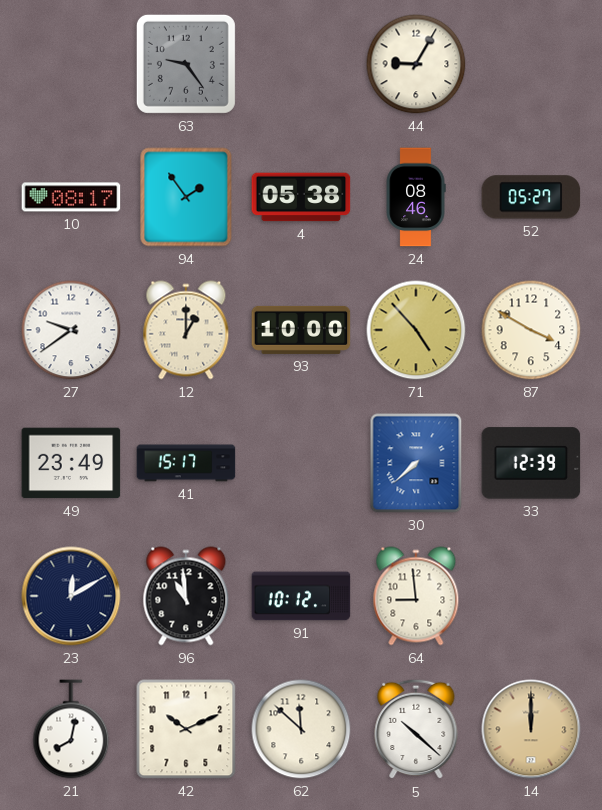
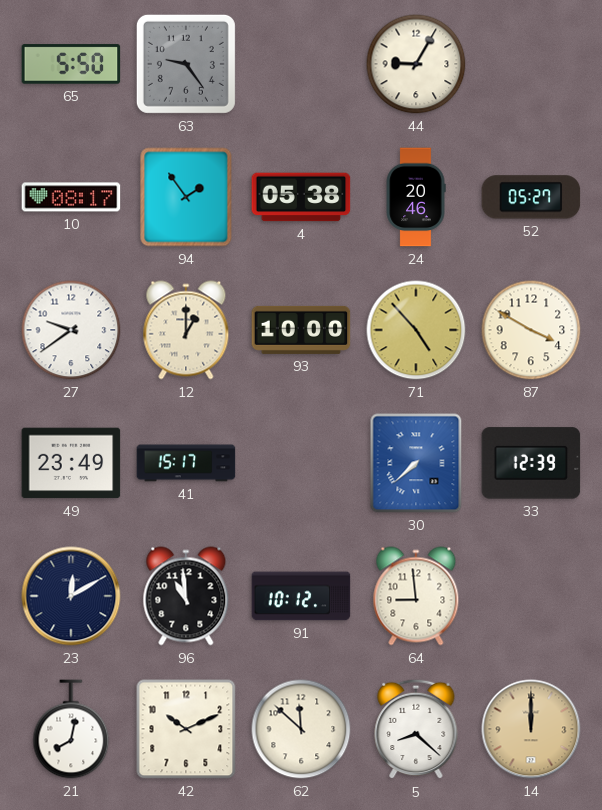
65: none -> 5:50
24: 08:46 -> 20:46
5: 10:22 -> 8:22
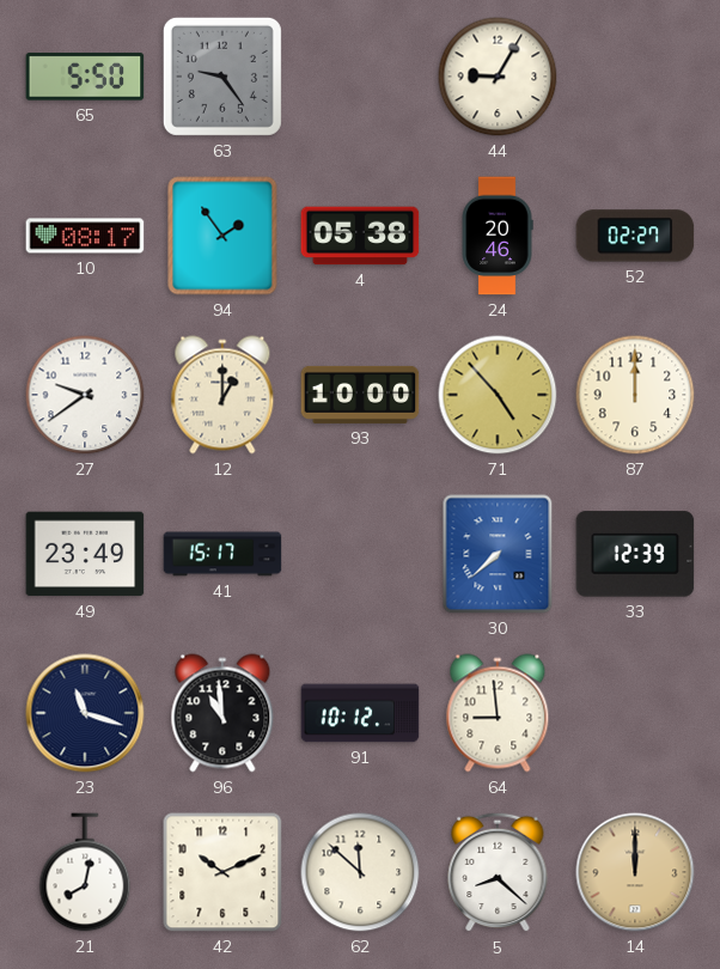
52: 05:27 -> 02:27
87: 3:50 -> 12:00
23: 12:10 -> 11:18
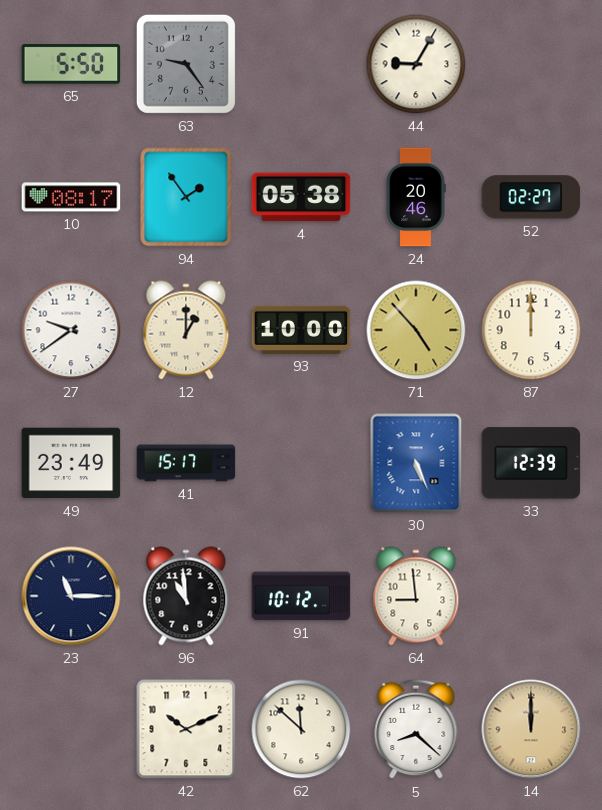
30: 7:38 -> 5:26
23: 11:18 -> 11:15
21: 8:02 -> none
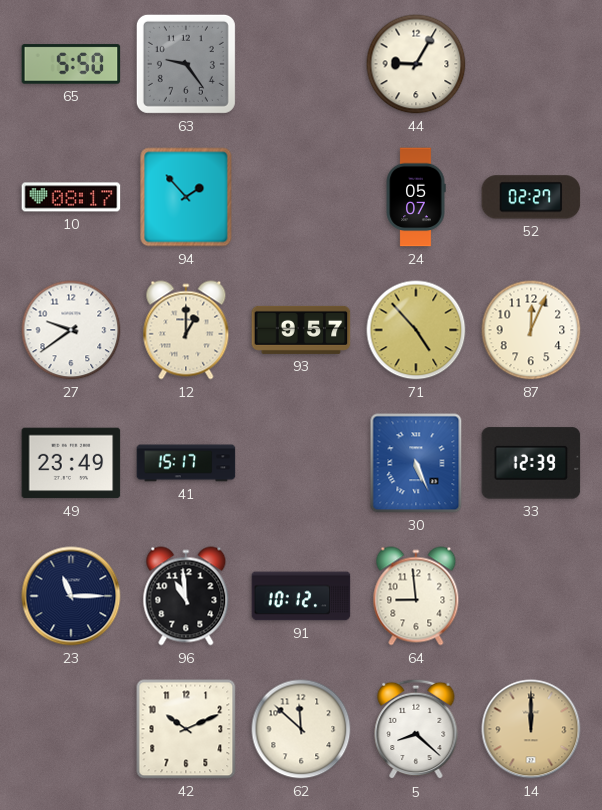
94: 1:54 -> 1:53
4: 05:38 -> none
24: 20:46 -> 05:07
93: 10:00 -> 9:57
87: 12:00 -> 12:04
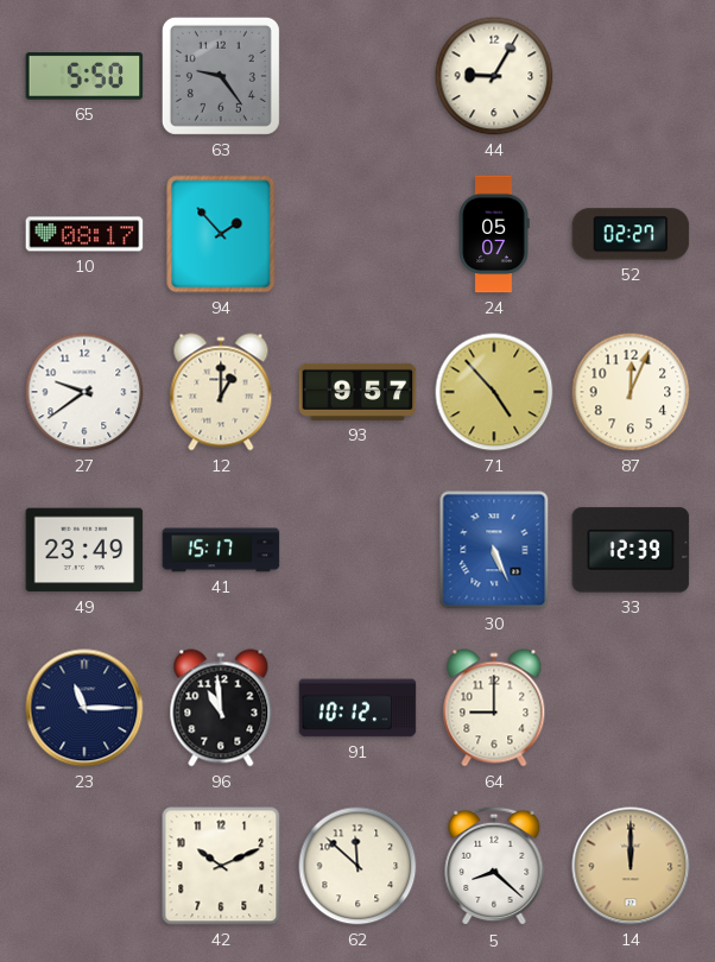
64: 8:59 -> 9:00
